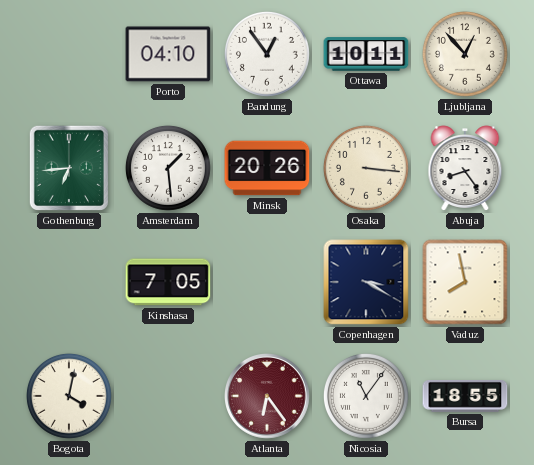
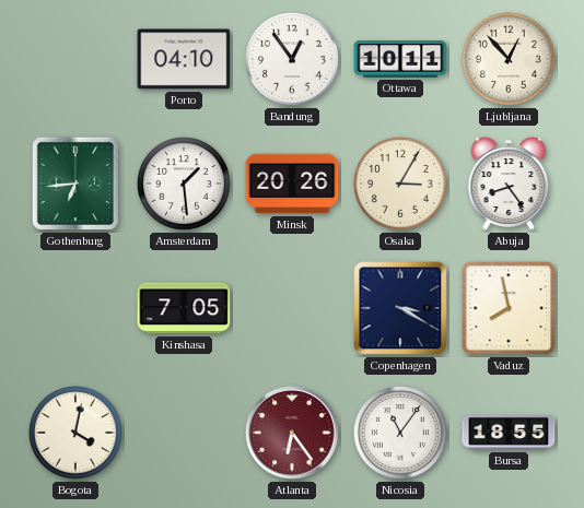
Osaka: 3:16 -> 3:05
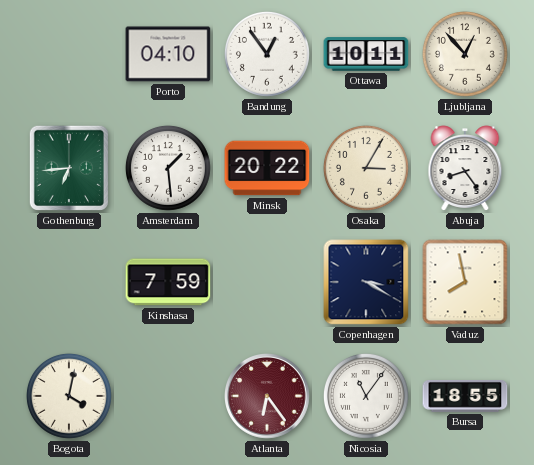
Minsk: 20:26 -> 20:22
Kinshasa: 7:05 -> 7:59
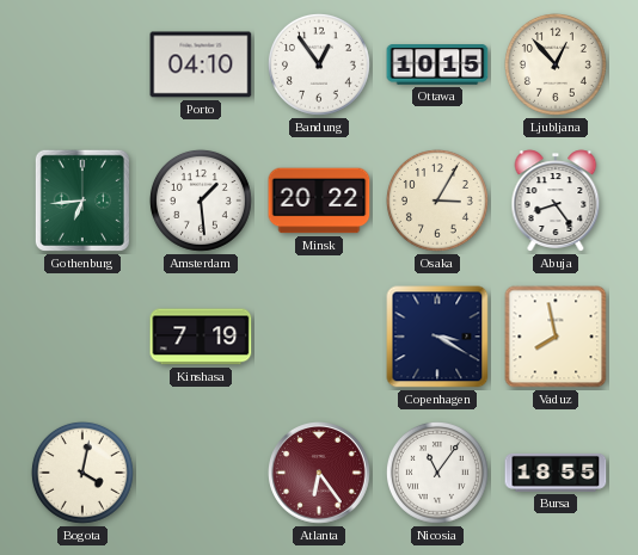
Ottawa: 10:11 -> 10:15
Kinshasa: 7:59 -> 7:19
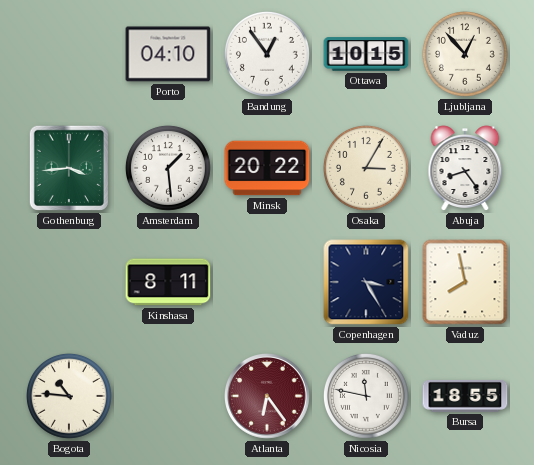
Gothenburg: 6:44 -> 3:44
Kinshasa: 7:19 -> 8:11
Copenhagen: 3:20 -> 3:25
Bogota: 4:02 -> 10:46
Nicosia: 11:06 -> 11:47
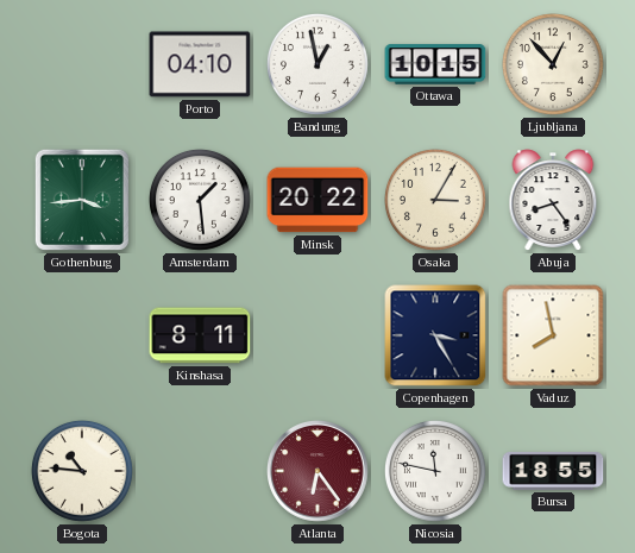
Bandung: 12:54 -> 12:58
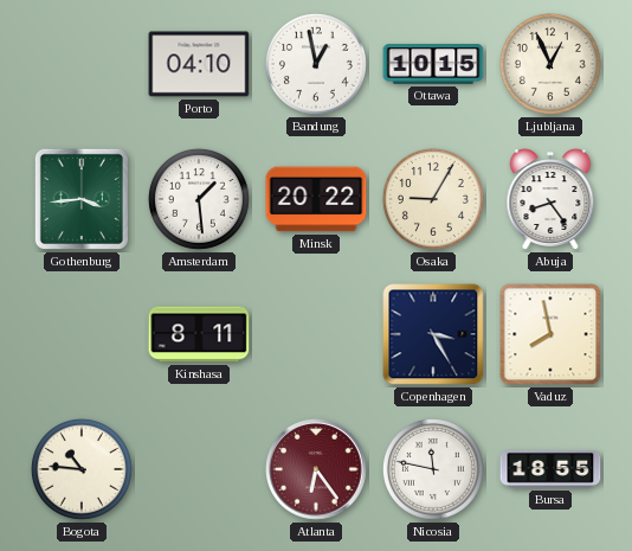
Ljubljana: 12:53 -> 12:56
Osaka: 3:05 -> 9:05
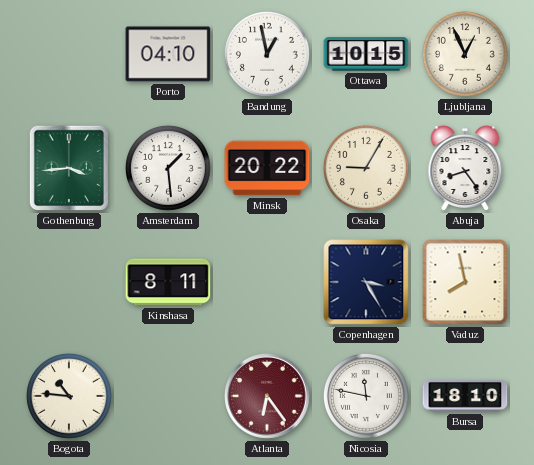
Bursa: 18:55 -> 18:10
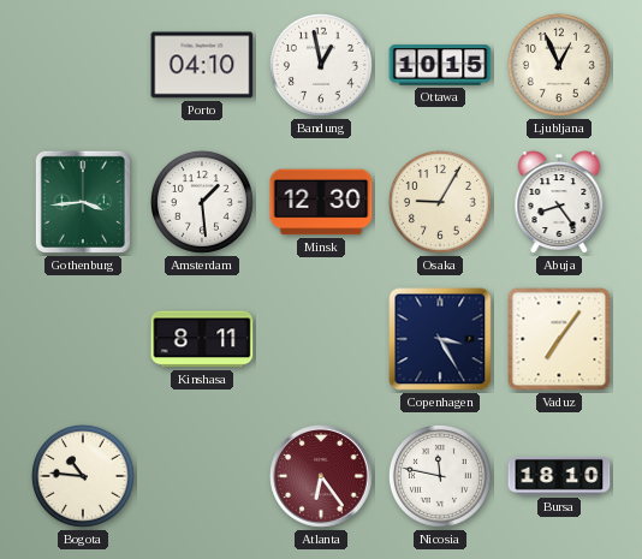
Minsk: 20:22 -> 12:30
Vaduz: 7:58 -> 7:06
